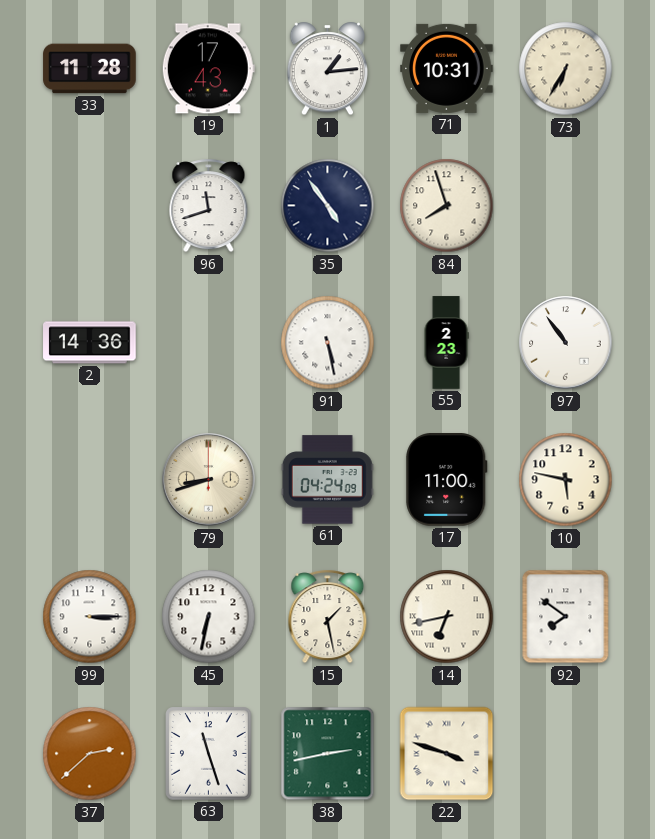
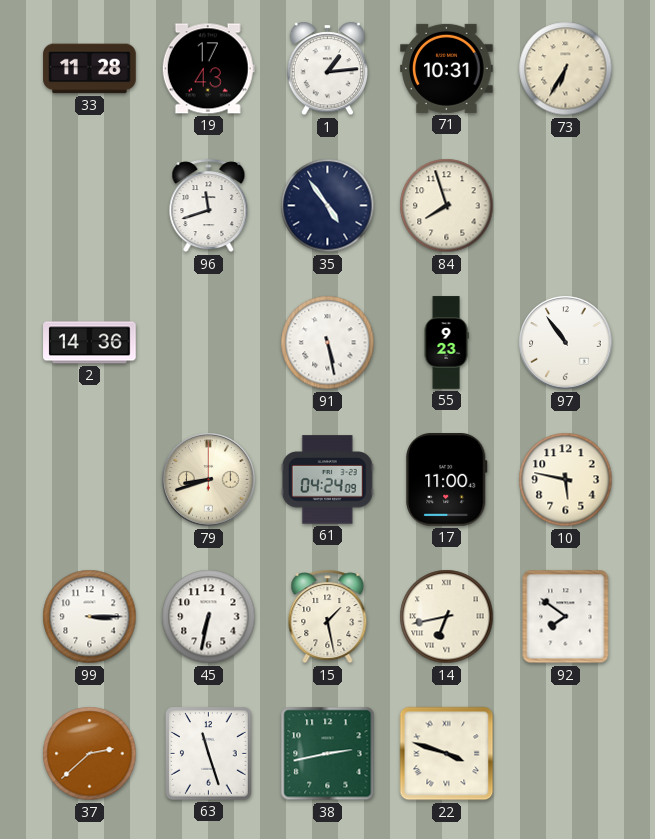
55: 2:23 -> 9:23
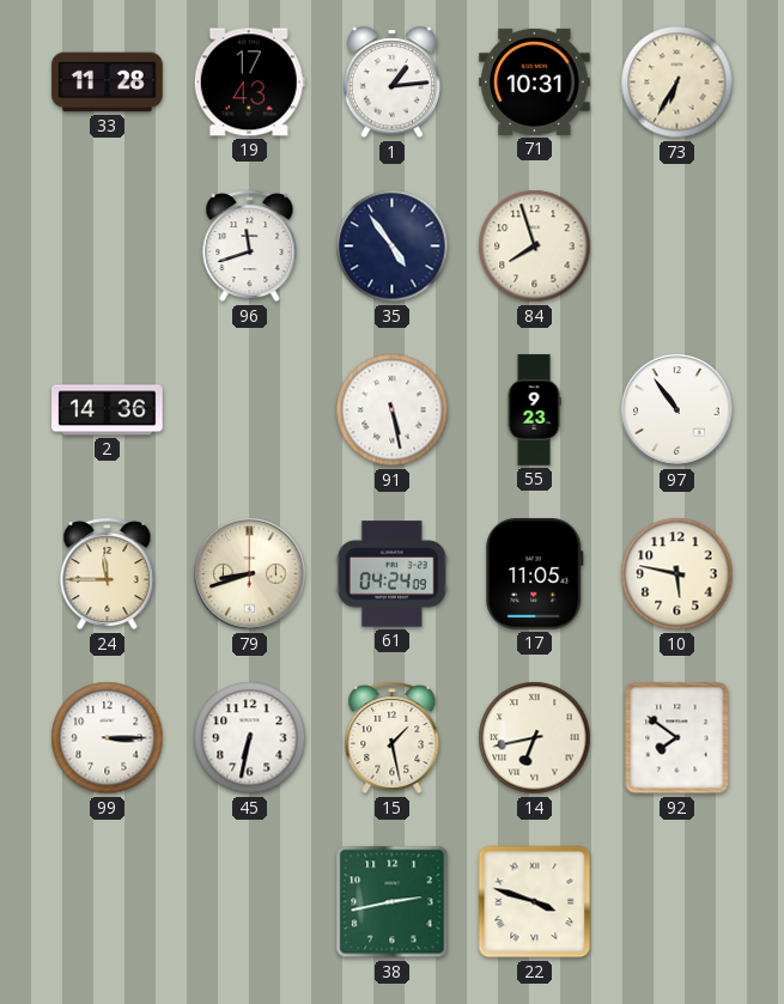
24: none -> 11:45
17: 11:00 -> 11:05
37: 2:38 -> none
63: 11:27 -> none
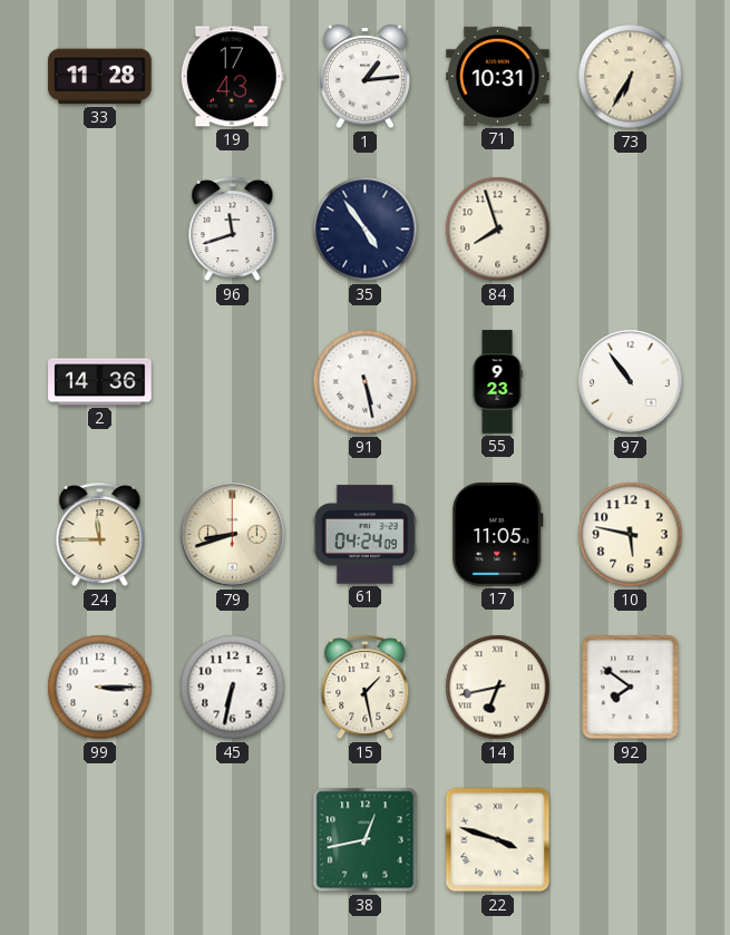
38: 2:43 -> 12:43
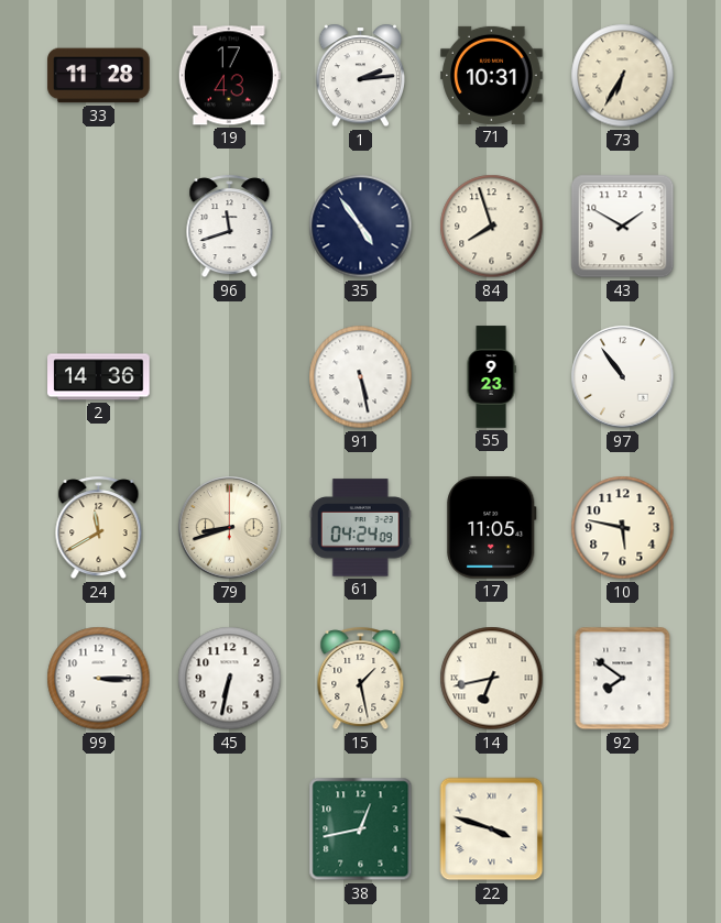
1: 1:14 -> 2:14
43: none -> 1:50
24: 11:45 -> 11:40
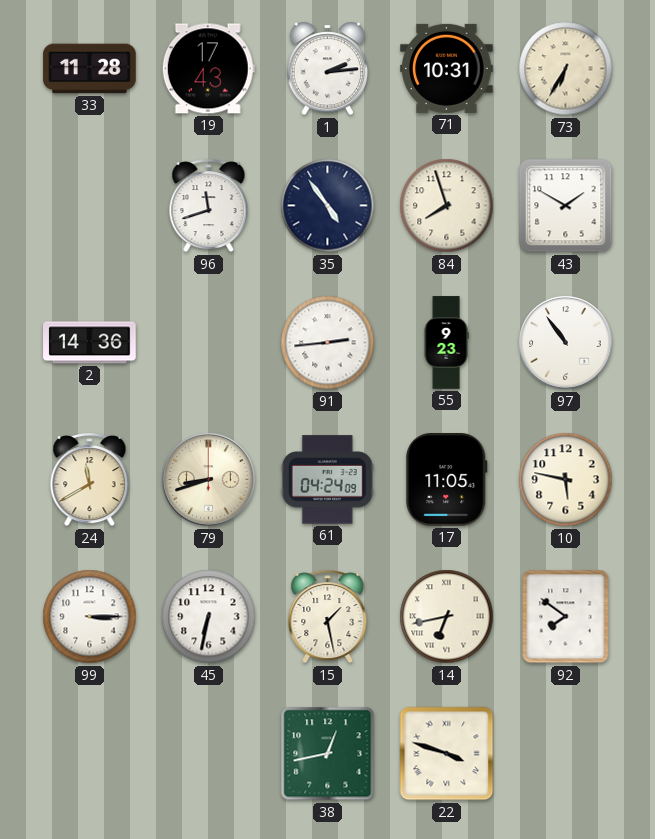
91: 5:28 -> 2:44
